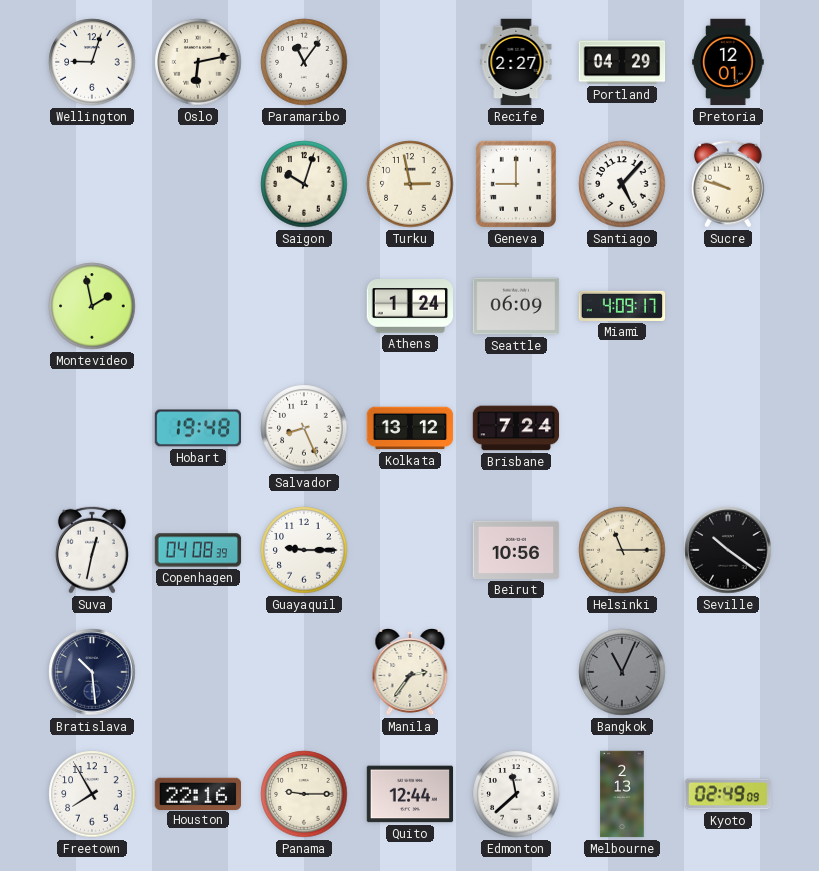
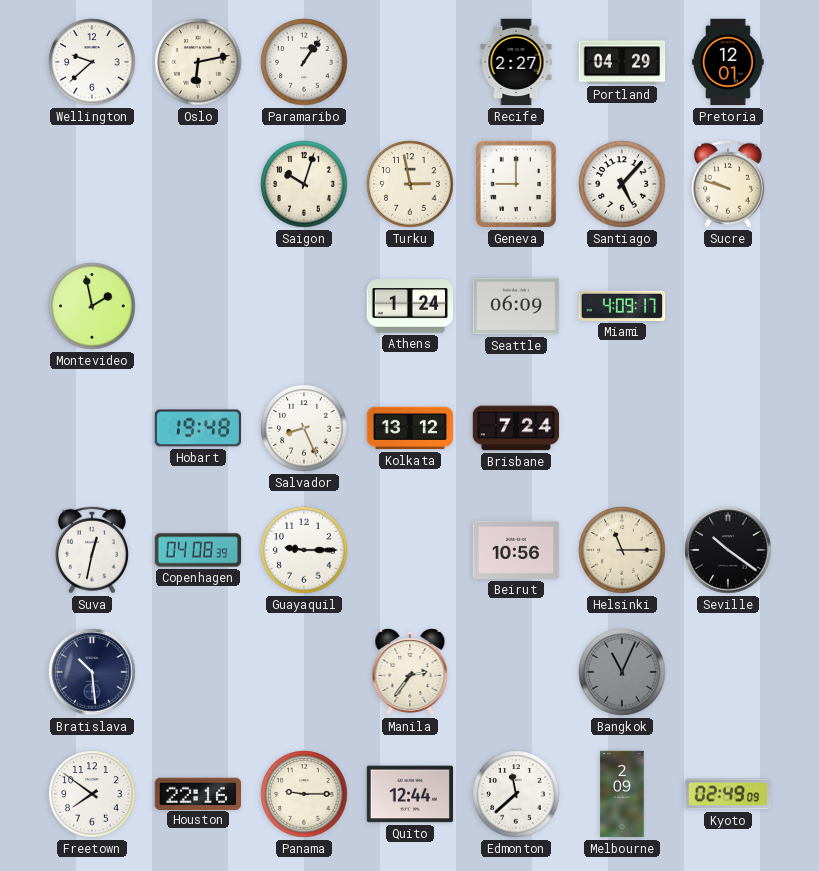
Wellington: 9:03 -> 9:38
Paramaribo: 11:06 -> 1:06
Freetown: 7:55 -> 7:51
Melbourne: 2:13 -> 2:09
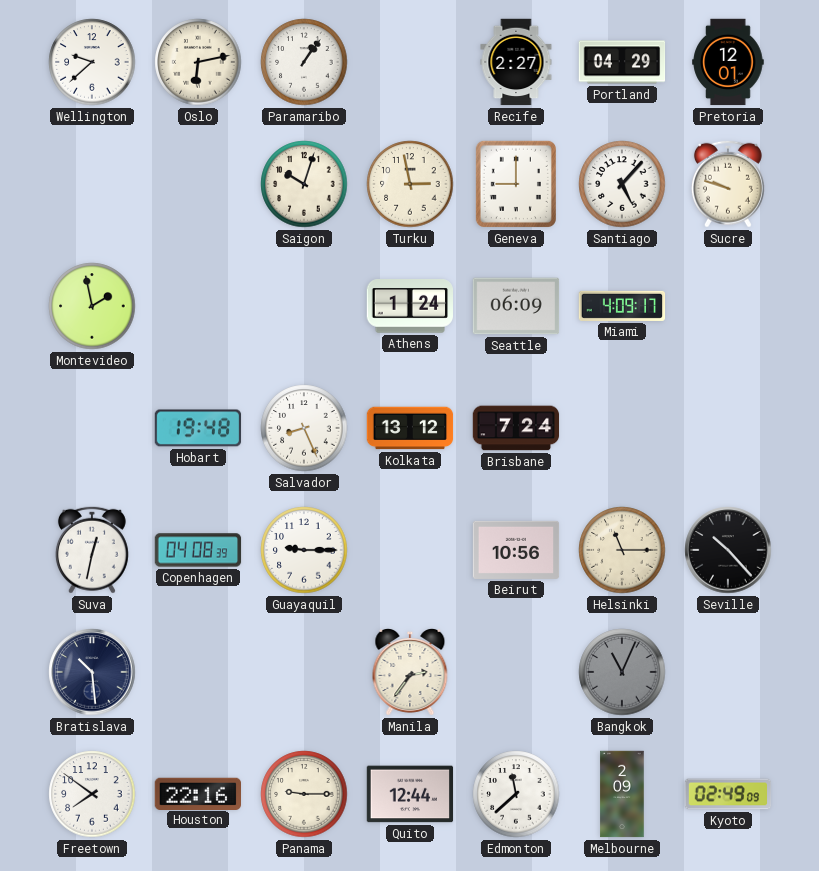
Seville: 10:21 -> 10:23
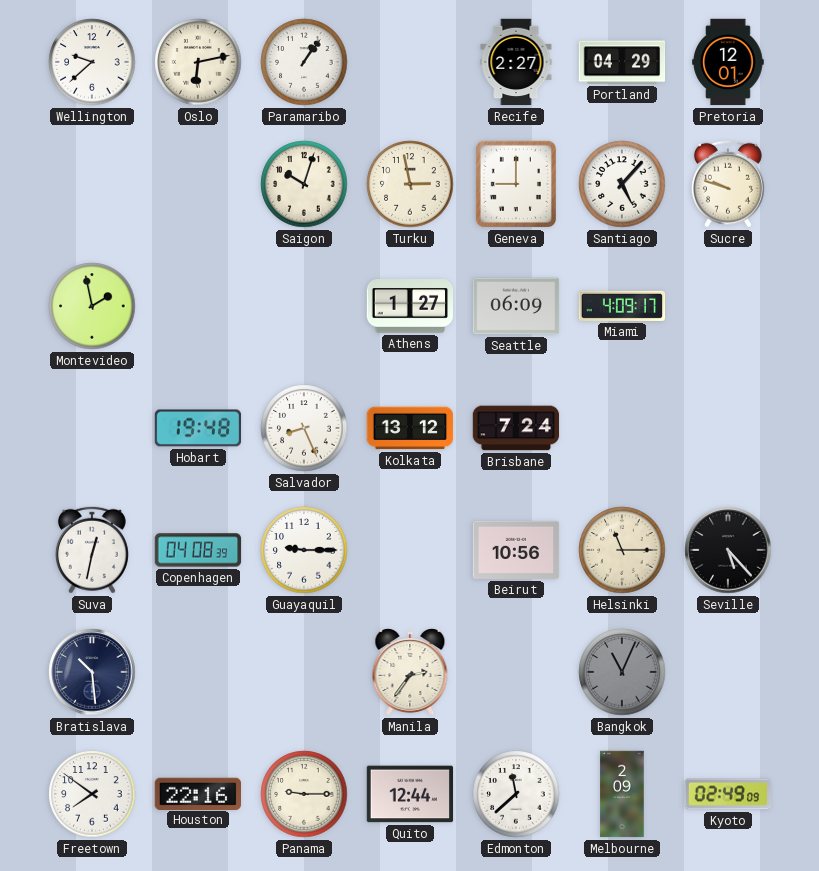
Athens: 1:24 -> 1:27
Seville: 10:23 -> 5:23
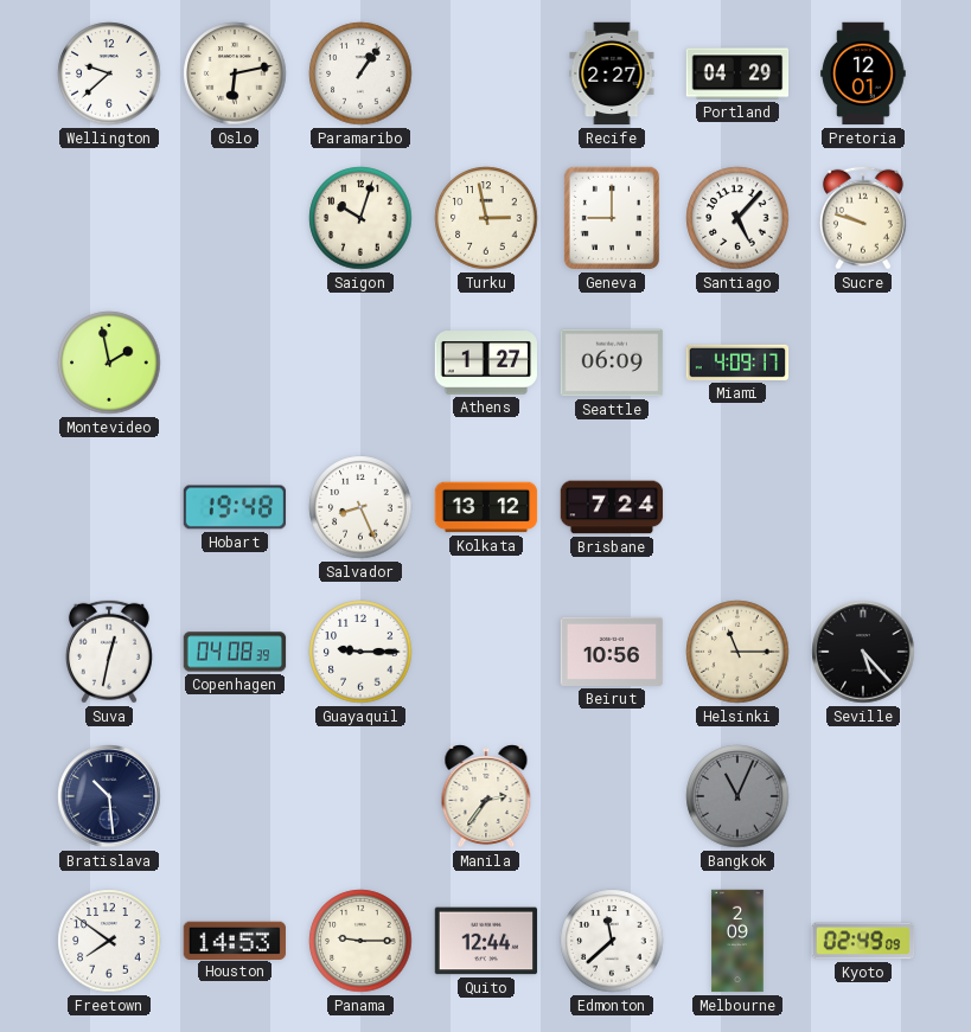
Houston: 22:16 -> 14:53
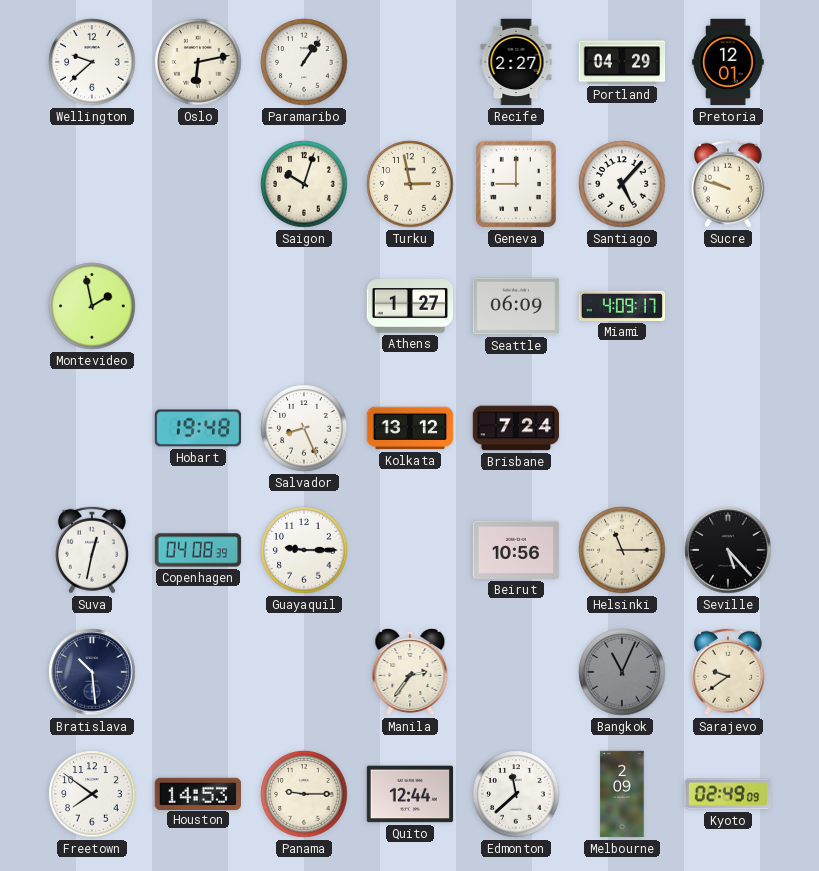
Sarajevo: none -> 9:39
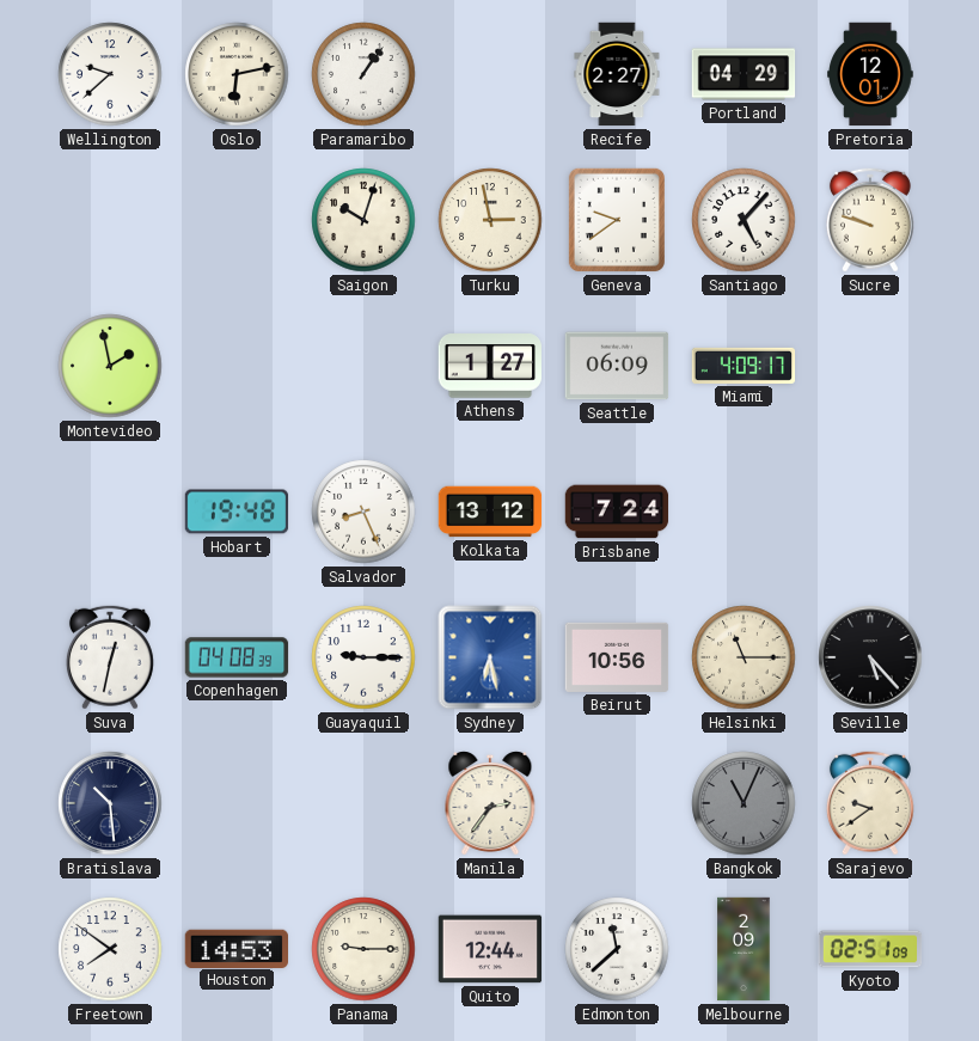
Geneva: 9:00 -> 9:39
Sydney: none -> 6:28
Kyoto: 02:49 -> 02:51
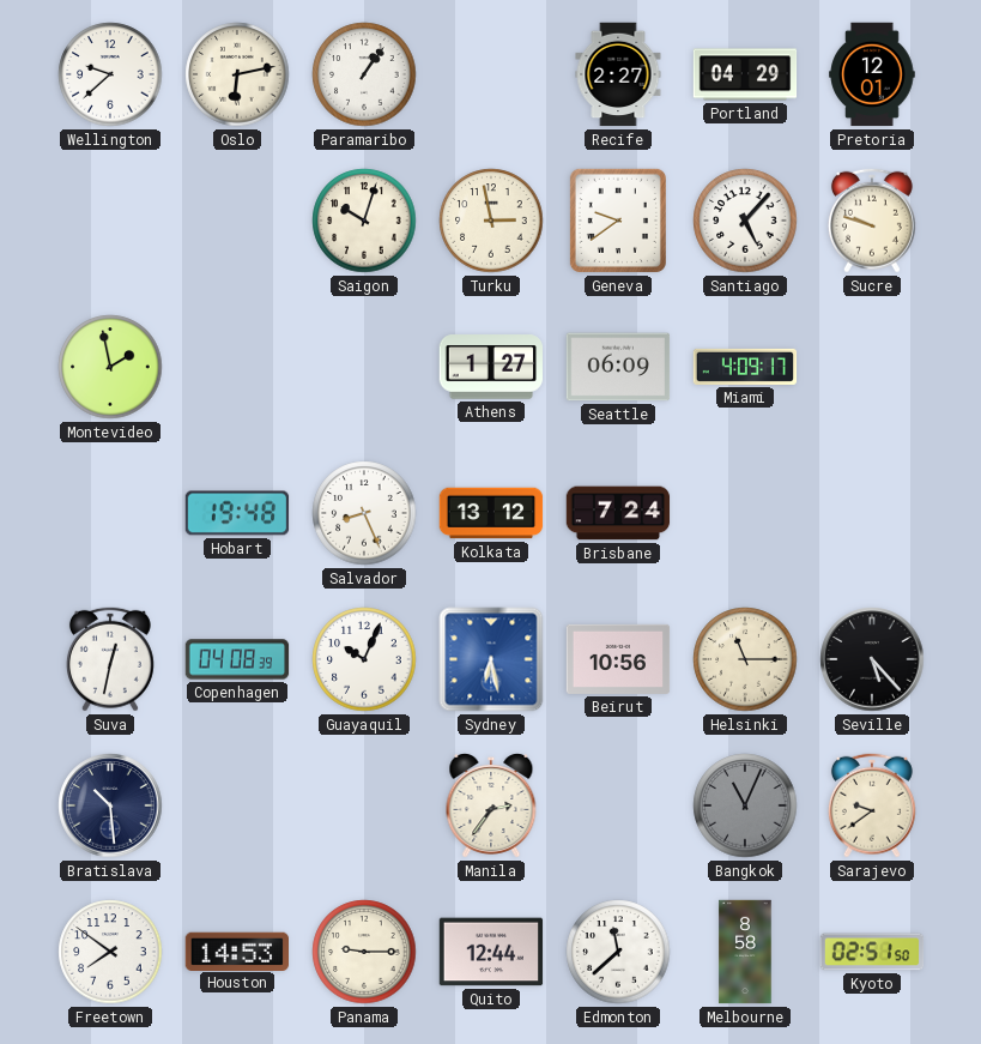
Guayaquil: 9:15 -> 10:04
Melbourne: 2:09 -> 8:58
Kyoto: 02:51:09 -> 02:51:50
